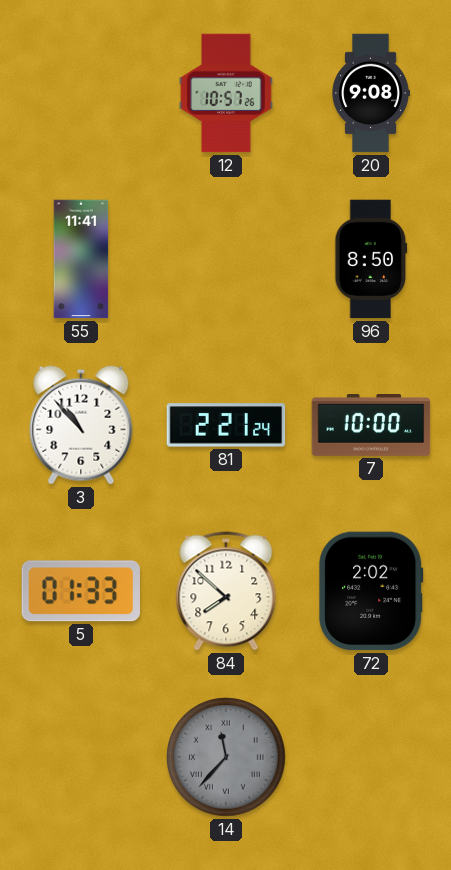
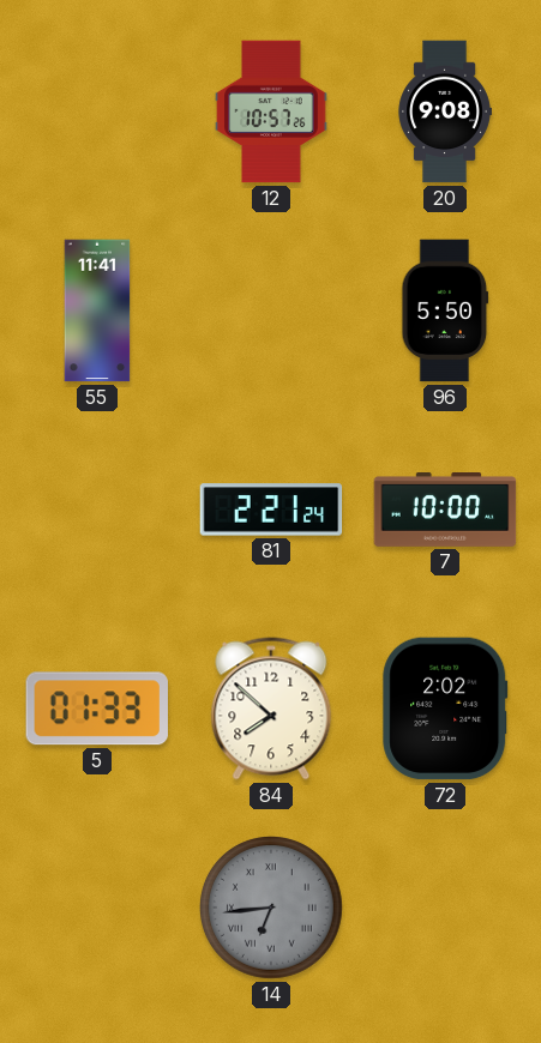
96: 8:50 -> 5:50
3: 10:53 -> none
14: 11:37 -> 6:44
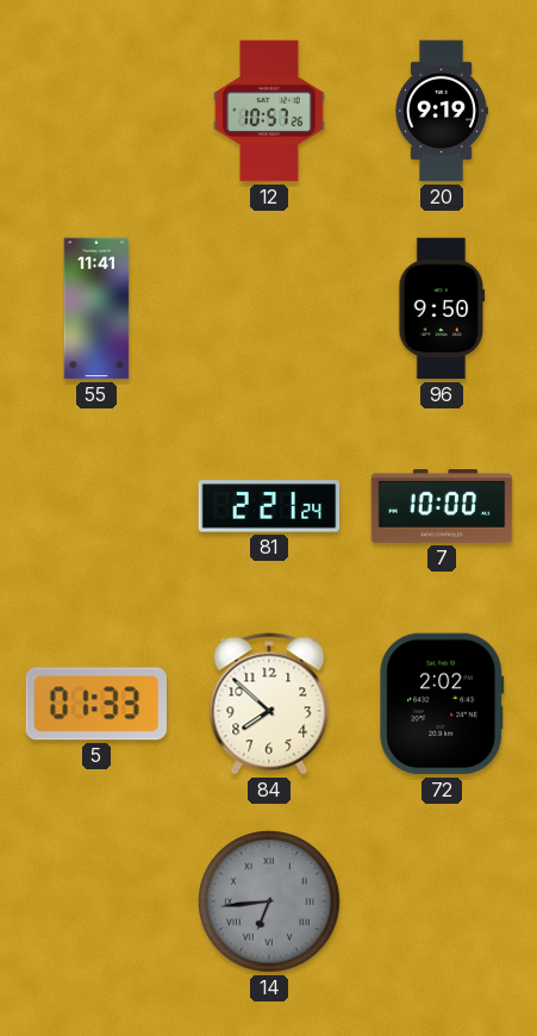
20: 9:08 -> 9:19
96: 5:50 -> 9:50
